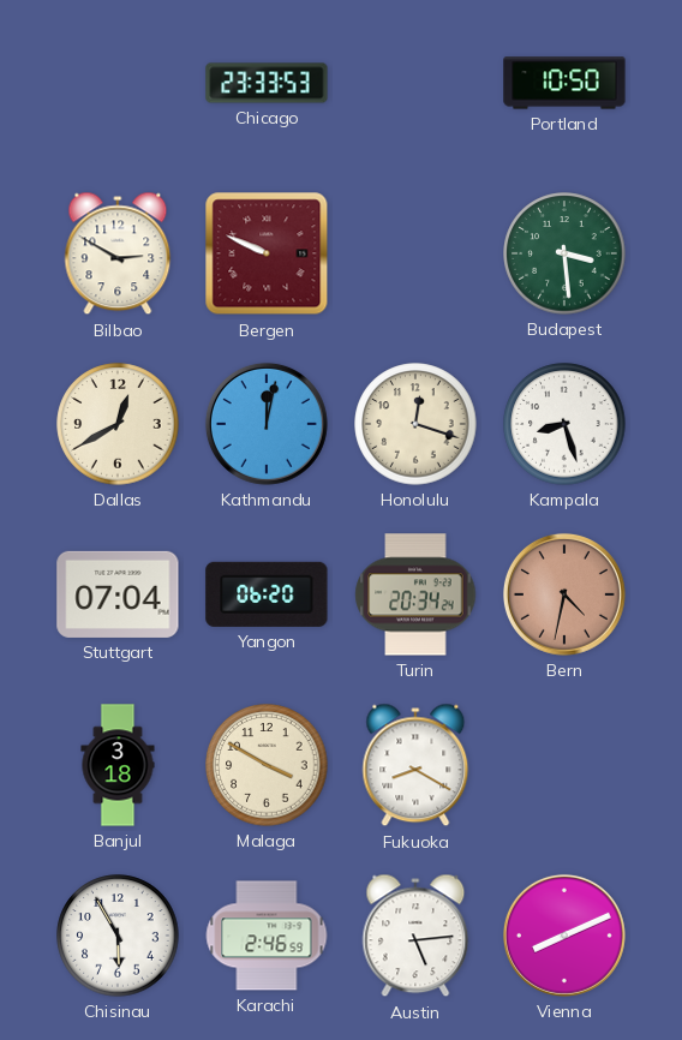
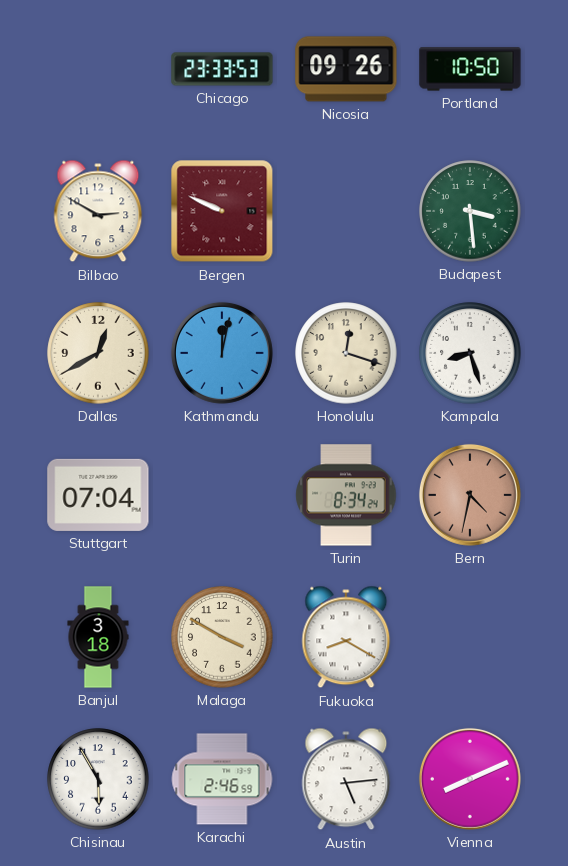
Nicosia: none -> 09:26
Yangon: 06:20 -> none
Turin: 20:34 -> 8:34
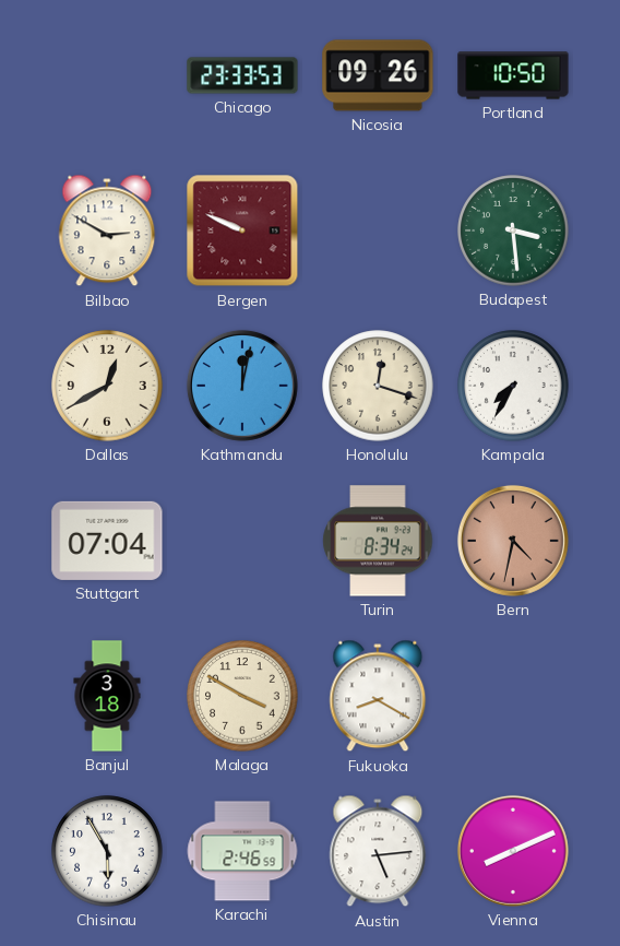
Kampala: 8:27 -> 7:35
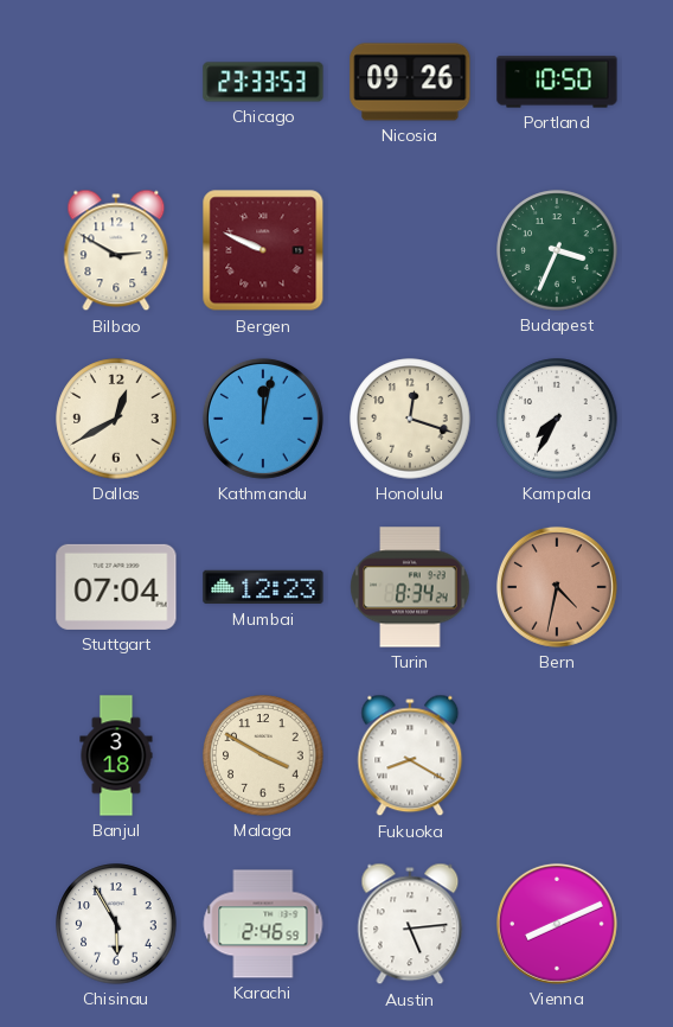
Budapest: 3:29 -> 3:34
Mumbai: none -> 12:23
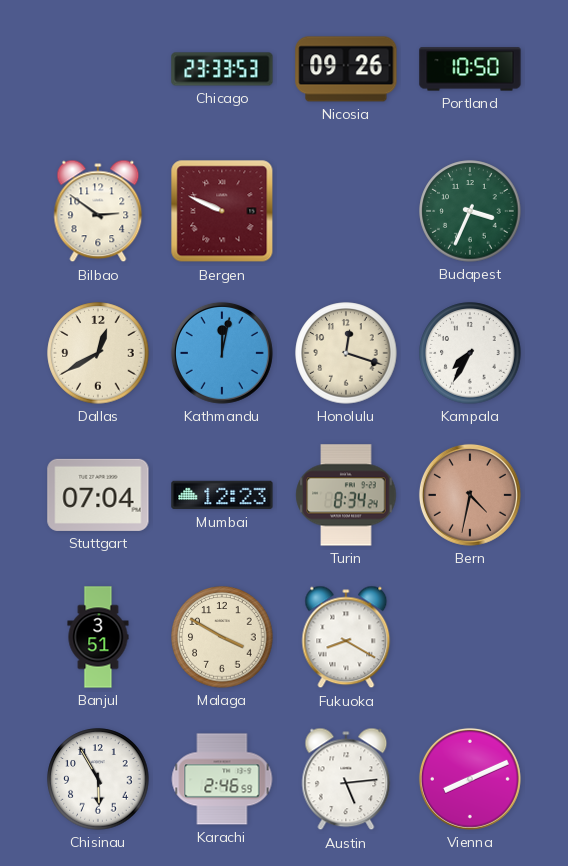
Bilbao: 2:50 -> 2:51
Banjul: 3:18 -> 3:51
